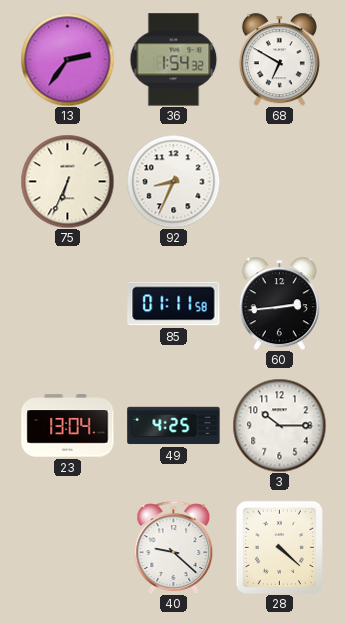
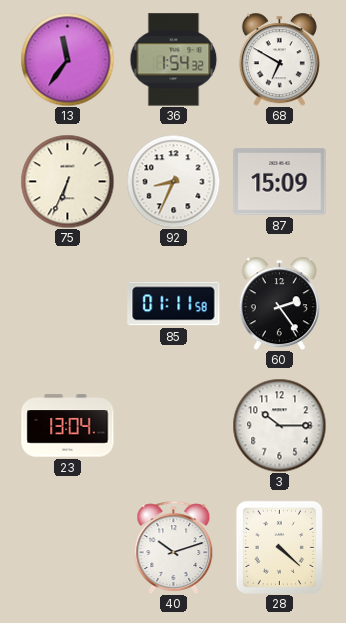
13: 2:36 -> 11:36
87: none -> 15:09
60: 2:44 -> 2:24
49: 4:25 -> none
40: 9:22 -> 10:12
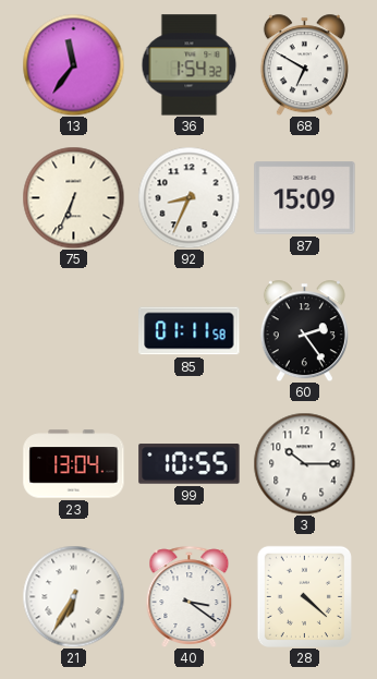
99: none -> 10:55
21: none -> 6:35
40: 10:12 -> 3:21
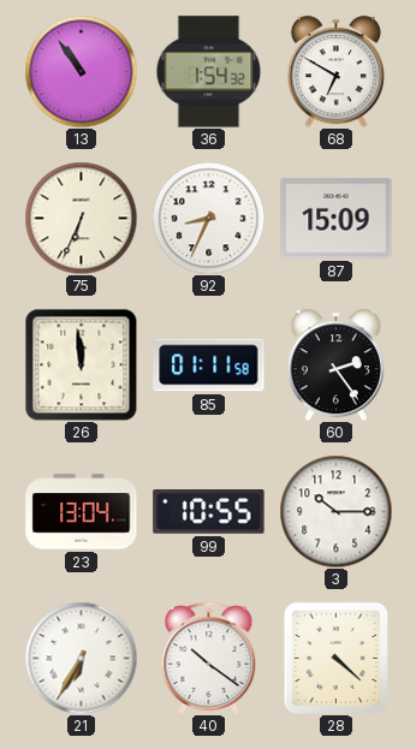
13: 11:36 -> 10:54
26: none -> 11:59
40: 3:21 -> 10:21
